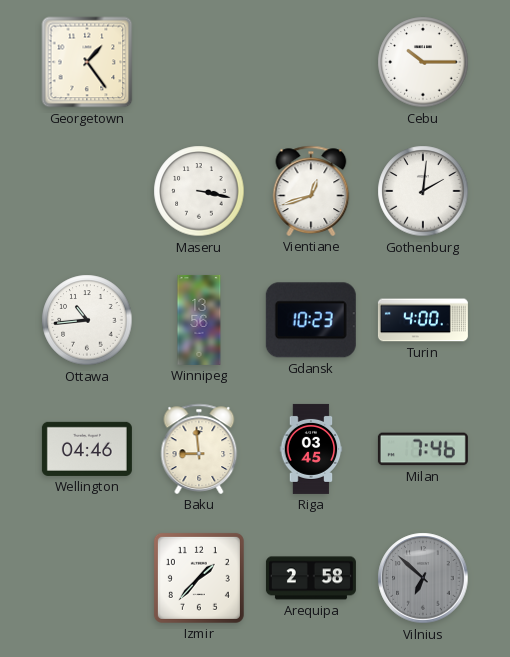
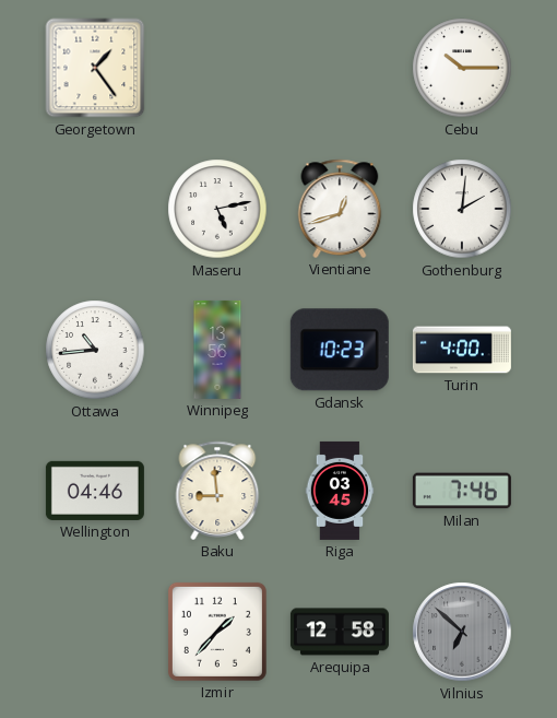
Maseru: 3:17 -> 5:13
Arequipa: 2:58 -> 12:58
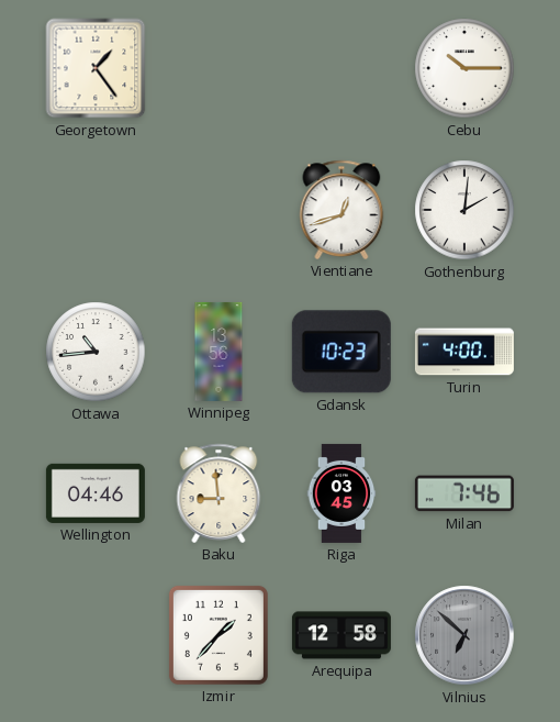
Maseru: 5:13 -> none
